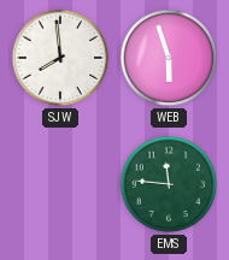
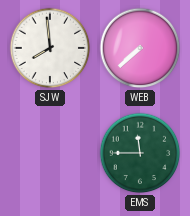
WEB: 5:57 -> 7:38
EMS: 11:46 -> 11:45
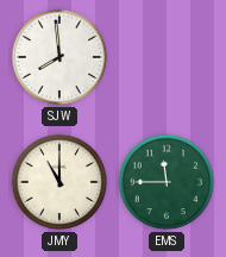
WEB: 7:38 -> none
JMY: none -> 11:00
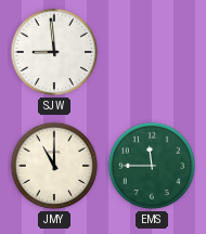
SJW: 7:59 -> 8:59
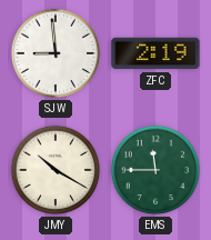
ZFC: none -> 2:19
JMY: 11:00 -> 10:20
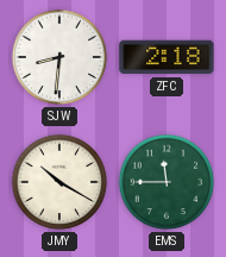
SJW: 8:59 -> 8:31
ZFC: 2:19 -> 2:18
